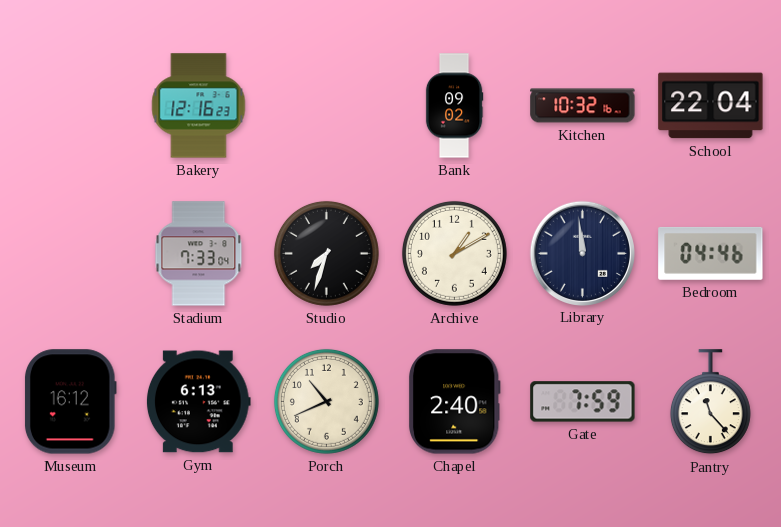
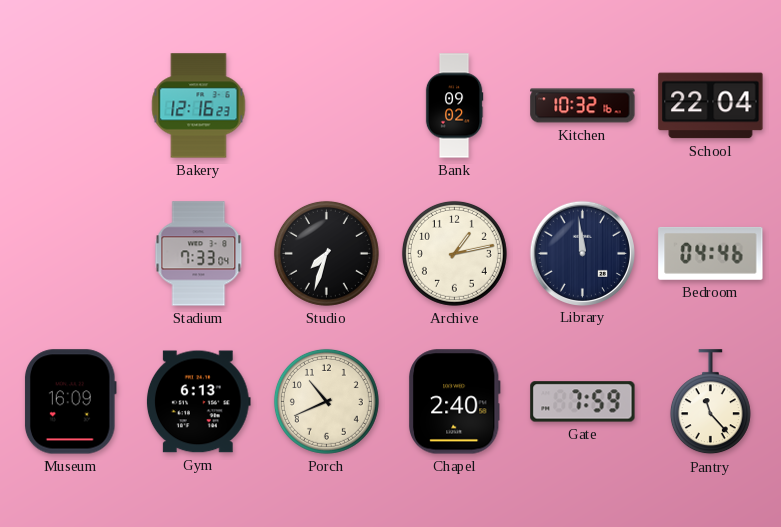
Archive: 1:10 -> 1:13
Museum: 16:12 -> 16:09
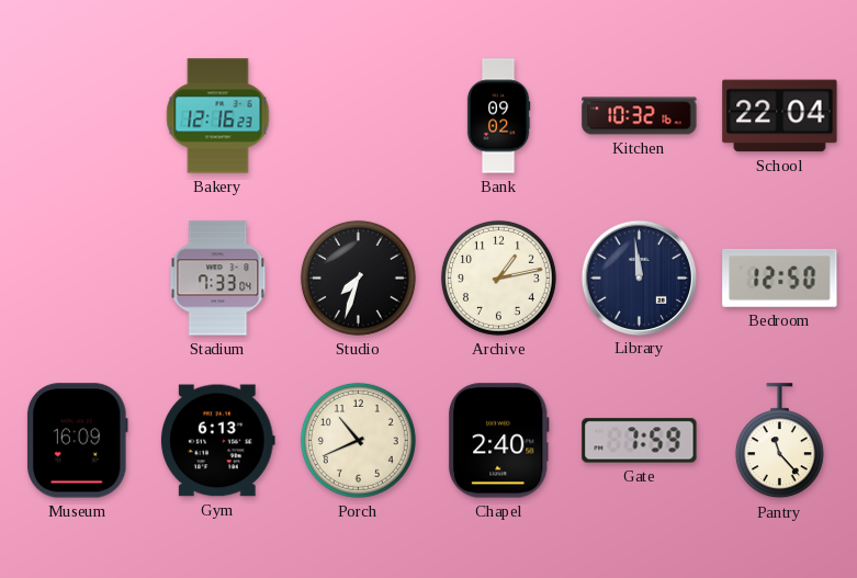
Bedroom: 04:46 -> 12:50
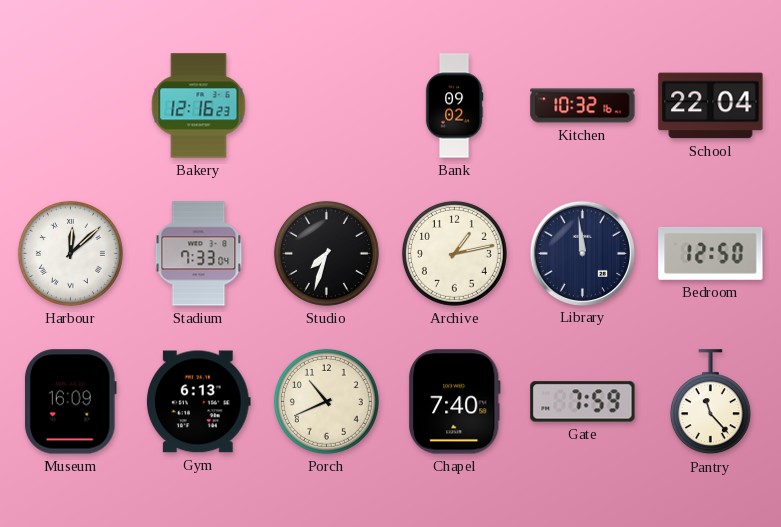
Harbour: none -> 12:08
Chapel: 2:40 -> 7:40
